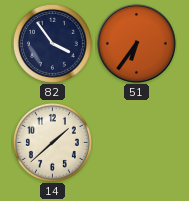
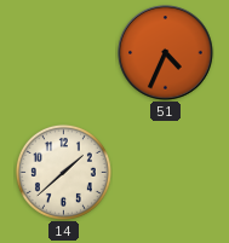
82: 3:54 -> none
51: 6:36 -> 4:34
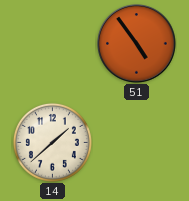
51: 4:34 -> 4:54
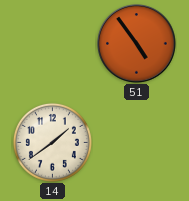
14: 1:38 -> 1:39
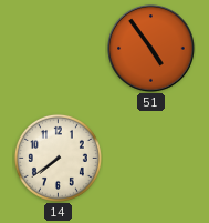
14: 1:39 -> 7:39
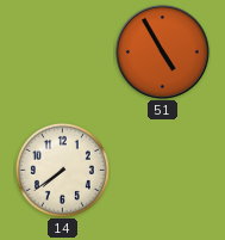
51: 4:54 -> 4:55
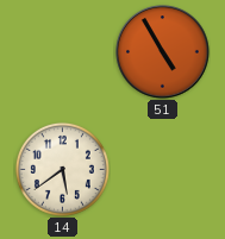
14: 7:39 -> 5:39
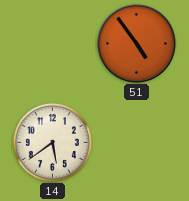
51: 4:55 -> 4:54
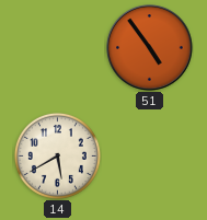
14: 5:39 -> 5:40
